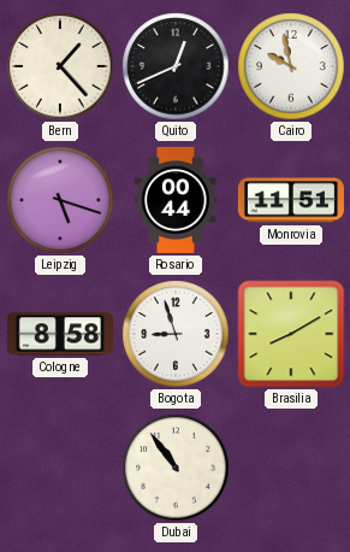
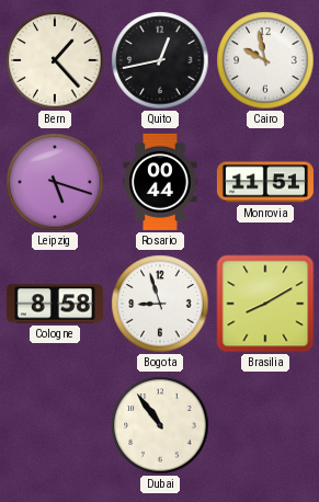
Quito: 12:41 -> 12:43
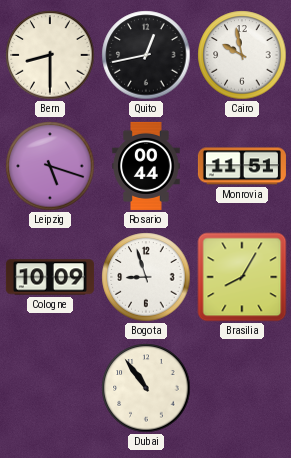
Bern: 1:23 -> 8:30
Cologne: 8:58 -> 10:09
Brasilia: 8:10 -> 8:05
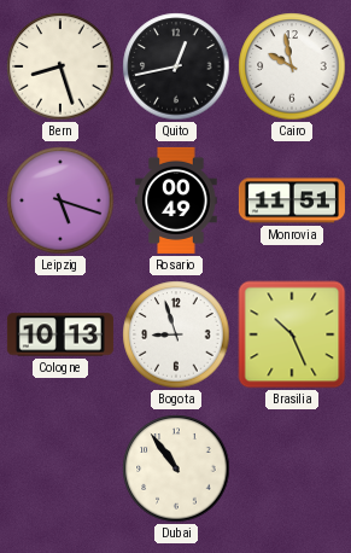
Bern: 8:30 -> 8:27
Rosario: 00:44 -> 00:49
Cologne: 10:09 -> 10:13
Brasilia: 8:05 -> 10:26
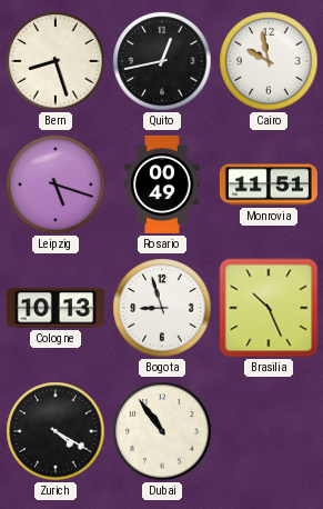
Zurich: none -> 4:20
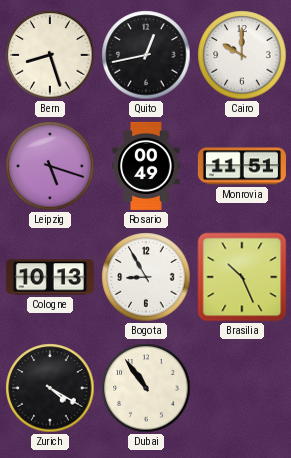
Cairo: 9:58 -> 10:00
Bogota: 8:57 -> 8:55
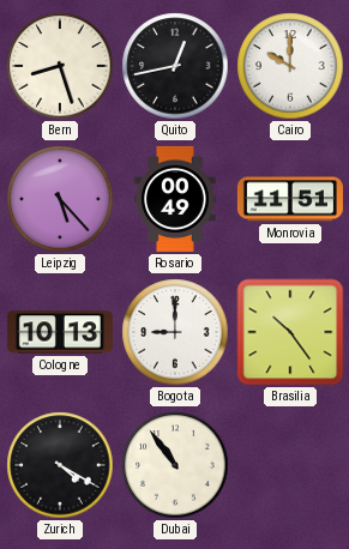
Leipzig: 5:18 -> 5:23
Bogota: 8:55 -> 9:00
Brasilia: 10:26 -> 10:24
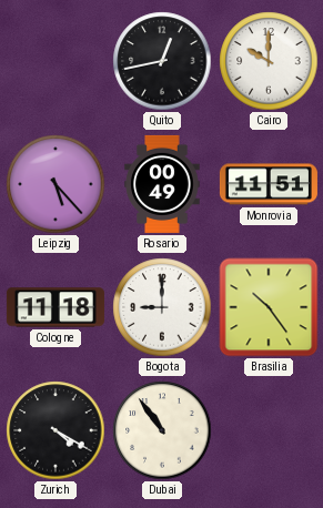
Bern: 8:27 -> none
Cologne: 10:13 -> 11:18
